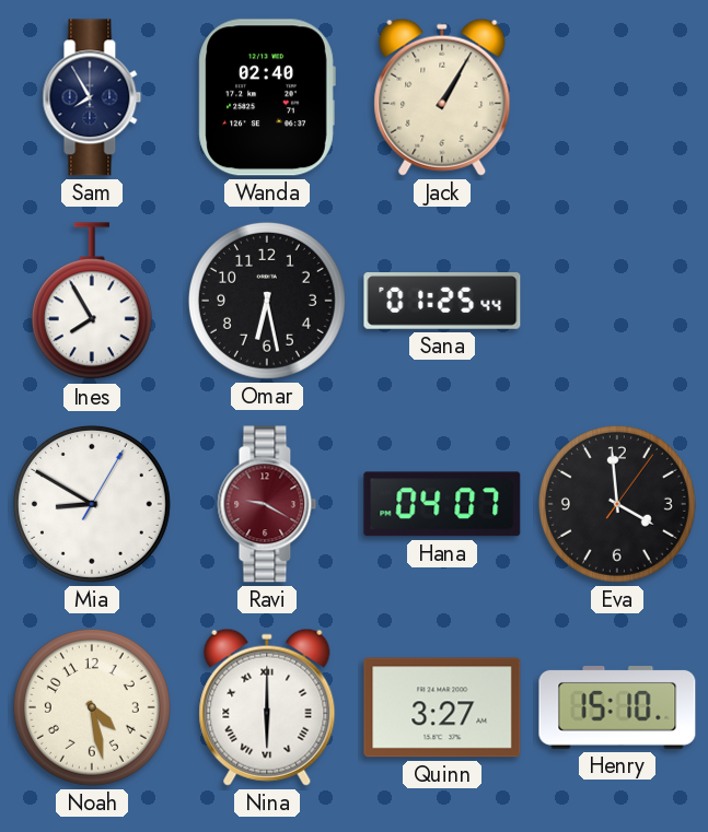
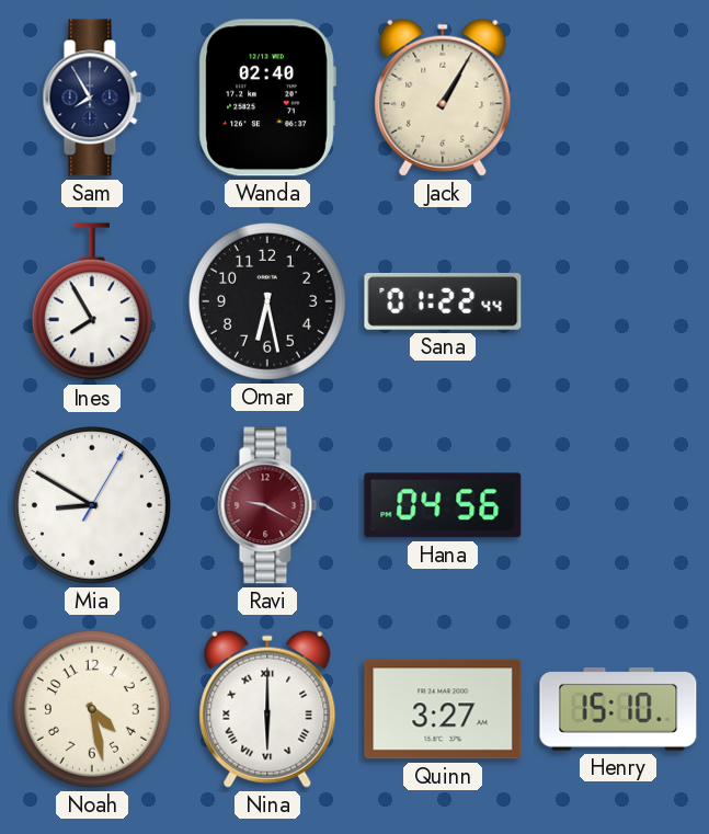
Sana: 01:25 -> 01:22
Hana: 04:07 -> 04:56
Eva: 3:59 -> none
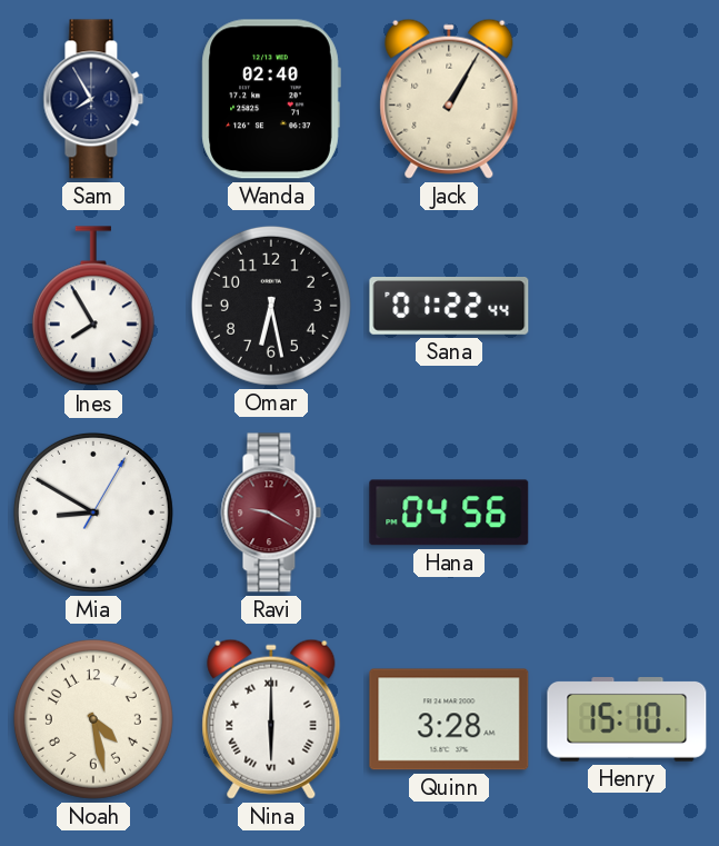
Quinn: 3:27 -> 3:28
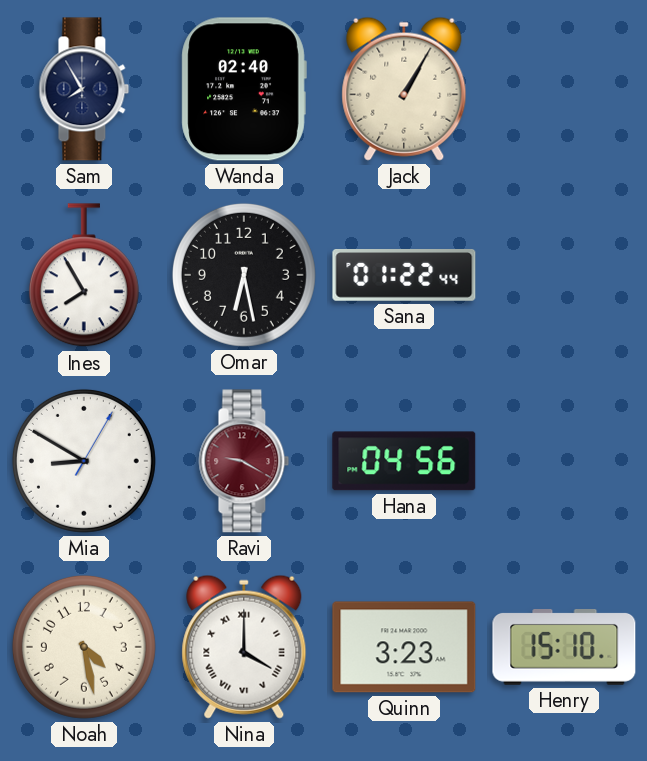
Nina: 6:00 -> 4:00
Quinn: 3:28 -> 3:23
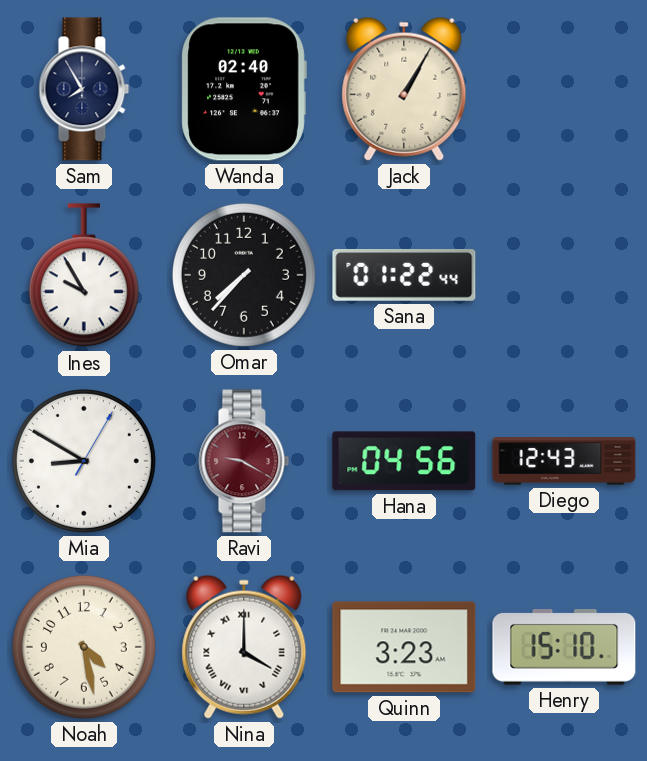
Ines: 7:55 -> 9:55
Omar: 6:28 -> 7:37
Diego: none -> 12:43
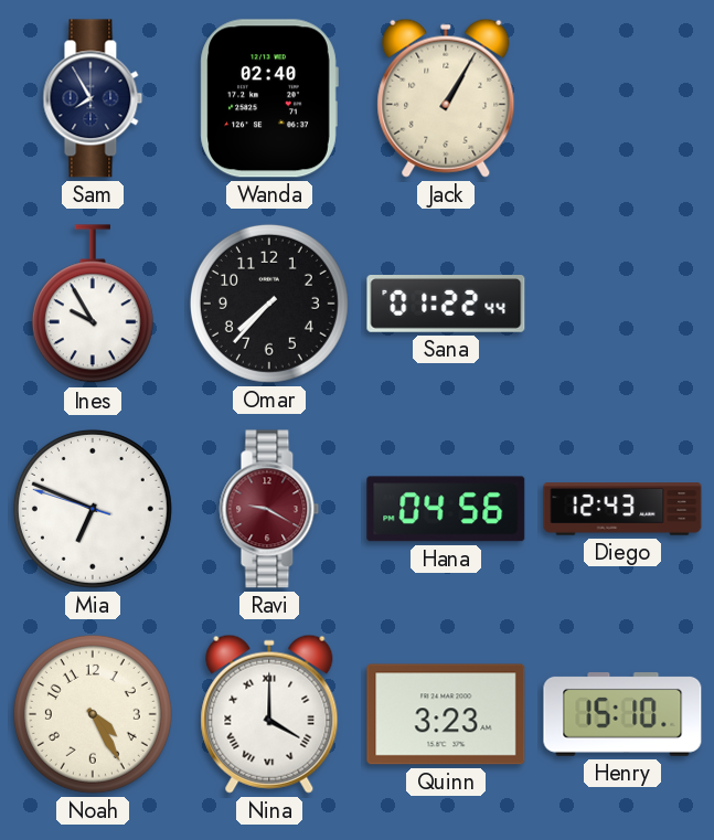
Mia: 8:50 -> 6:48
Noah: 4:28 -> 4:25
